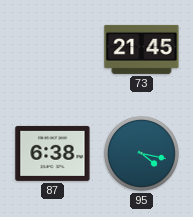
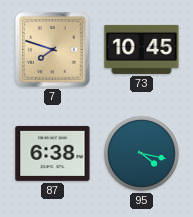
7: none -> 7:48
73: 21:45 -> 10:45
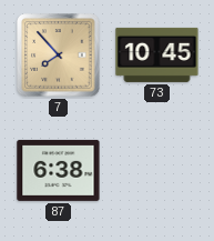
7: 7:48 -> 7:53
95: 4:17 -> none
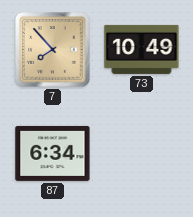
73: 10:45 -> 10:49
87: 6:38 -> 6:34
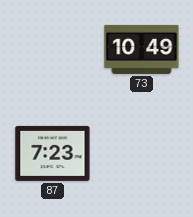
7: 7:53 -> none
87: 6:34 -> 7:23
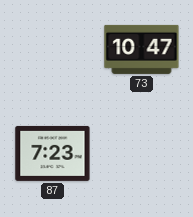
73: 10:49 -> 10:47
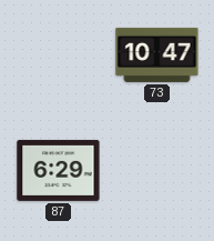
87: 7:23 -> 6:29
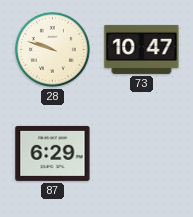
28: none -> 9:48
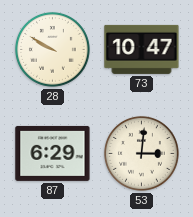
28: 9:48 -> 9:50
53: none -> 3:01
